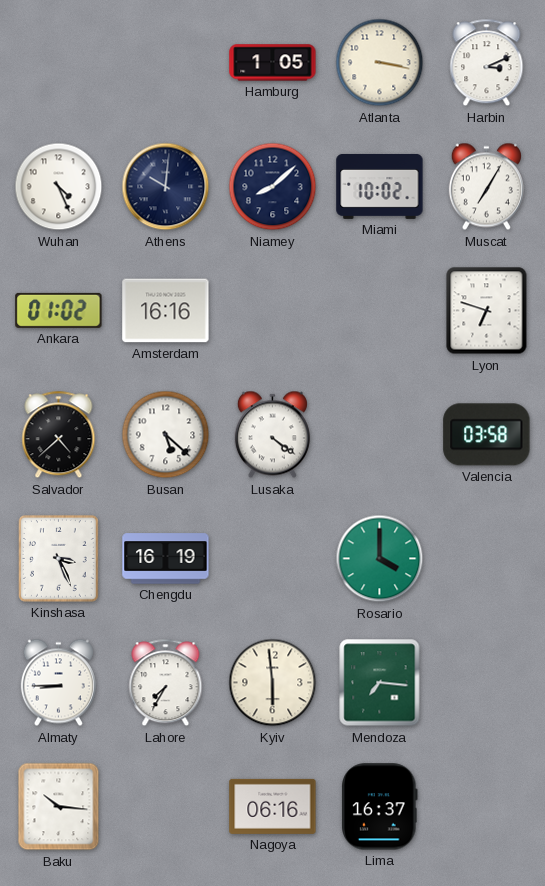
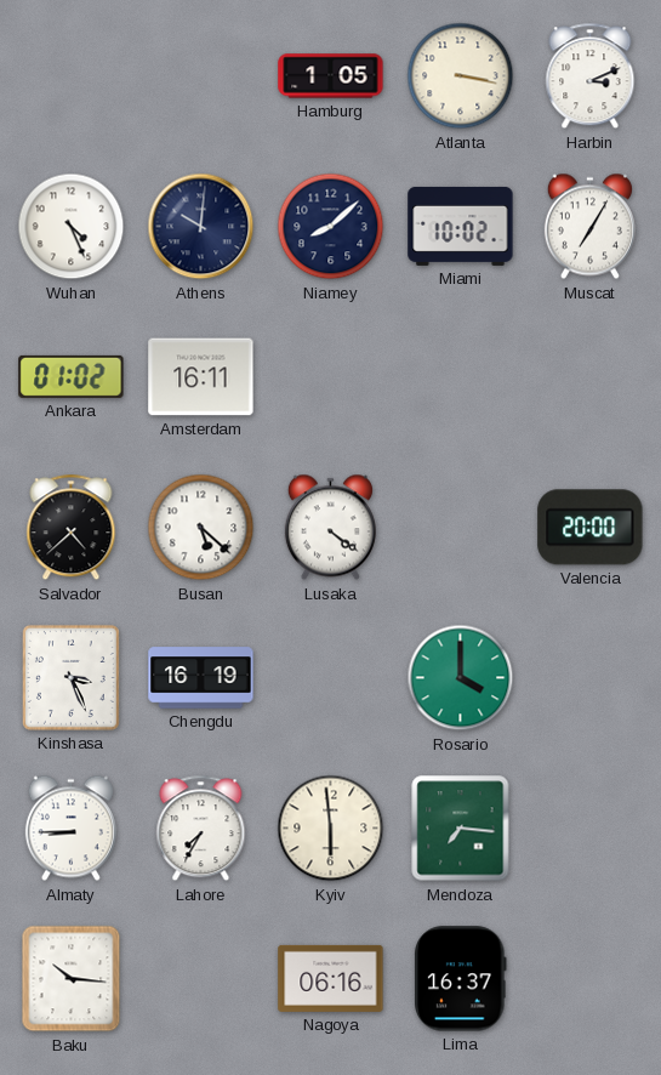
Amsterdam: 16:16 -> 16:11
Lyon: 6:48 -> none
Valencia: 03:58 -> 20:00
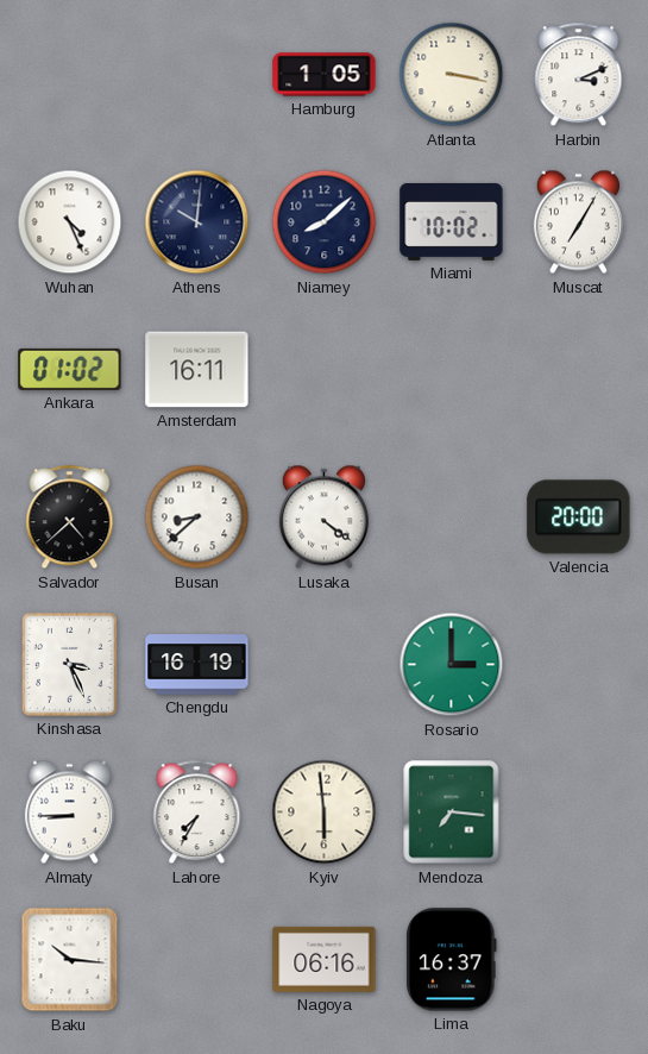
Busan: 5:22 -> 8:38
Rosario: 4:00 -> 3:00
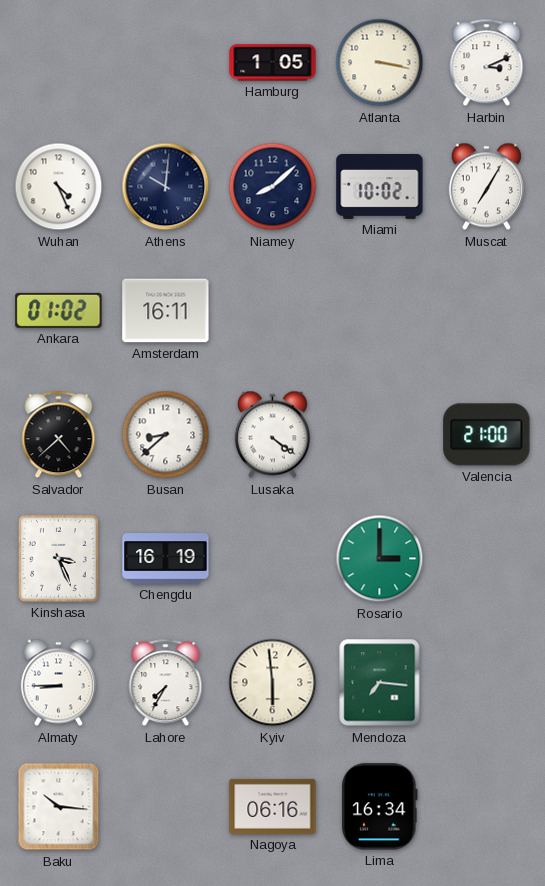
Valencia: 20:00 -> 21:00
Lima: 16:37 -> 16:34
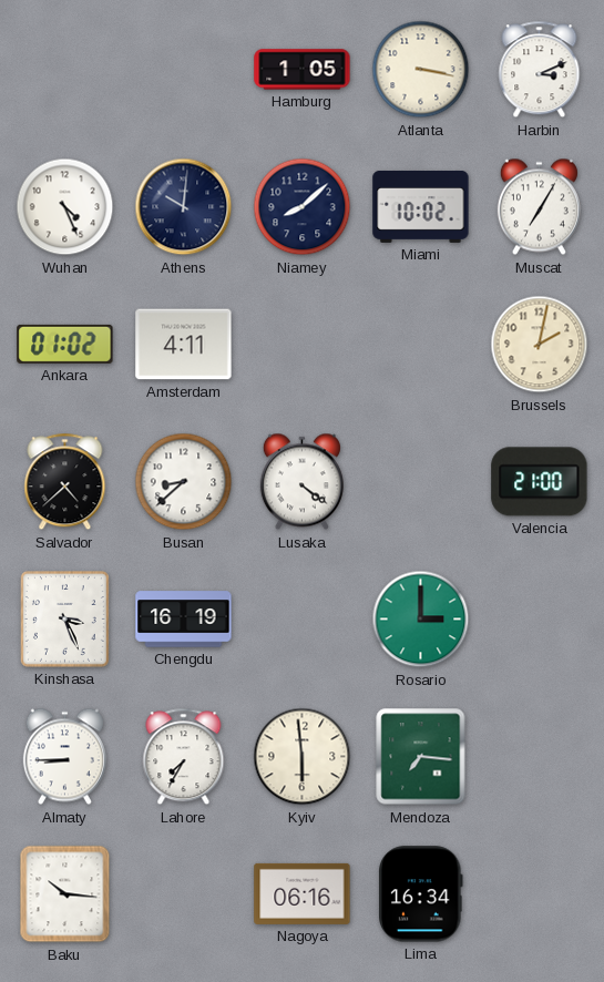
Amsterdam: 16:11 -> 4:11
Brussels: none -> 2:02
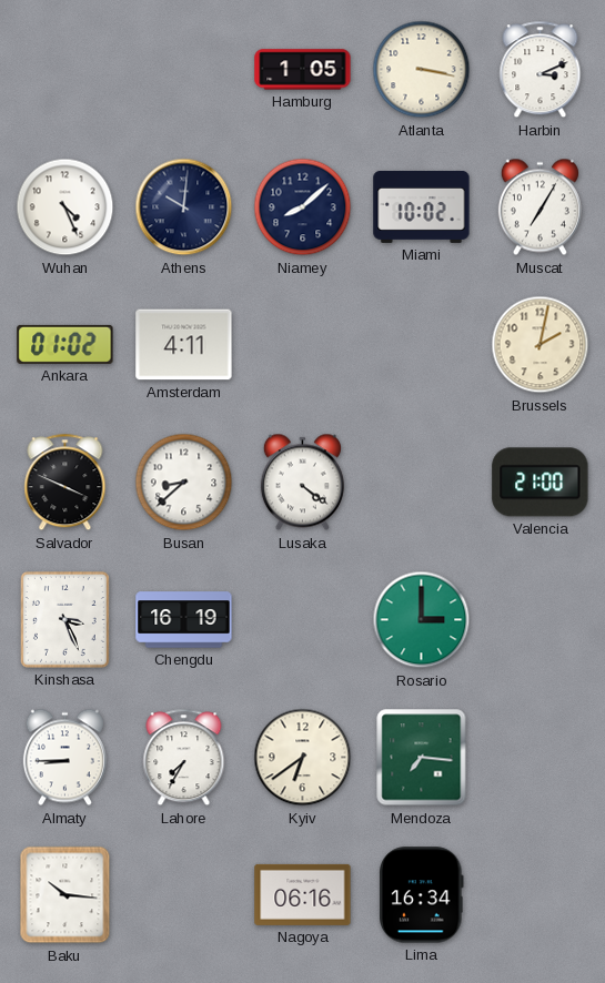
Salvador: 4:38 -> 3:49
Kyiv: 5:59 -> 6:39
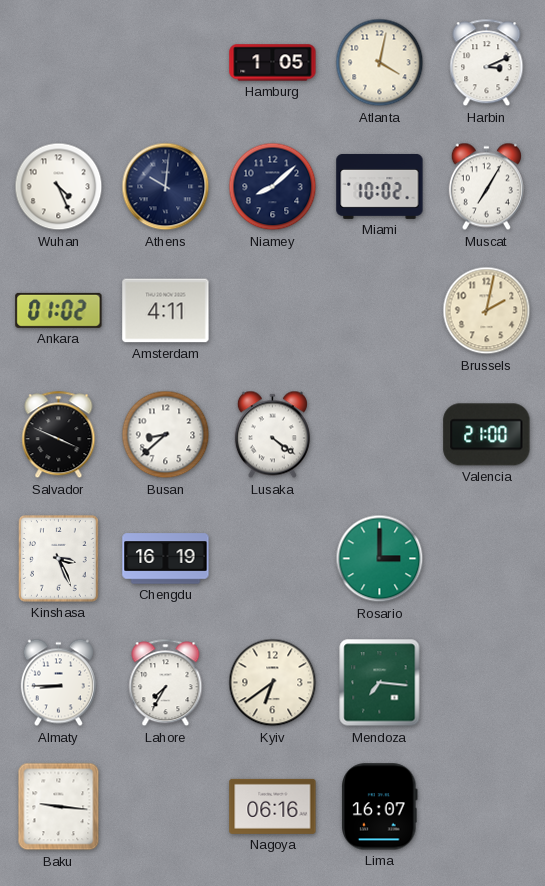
Atlanta: 3:17 -> 4:02
Baku: 10:16 -> 9:16
Lima: 16:34 -> 16:07
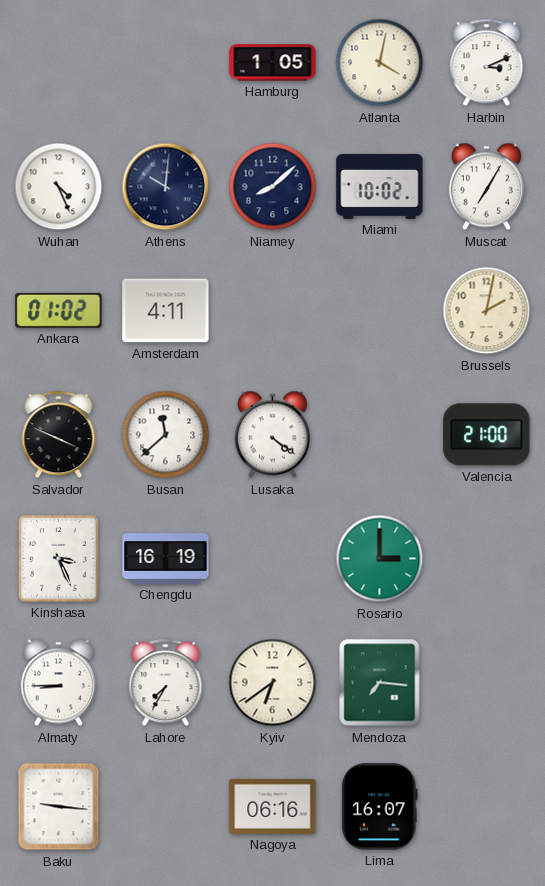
Busan: 8:38 -> 11:38
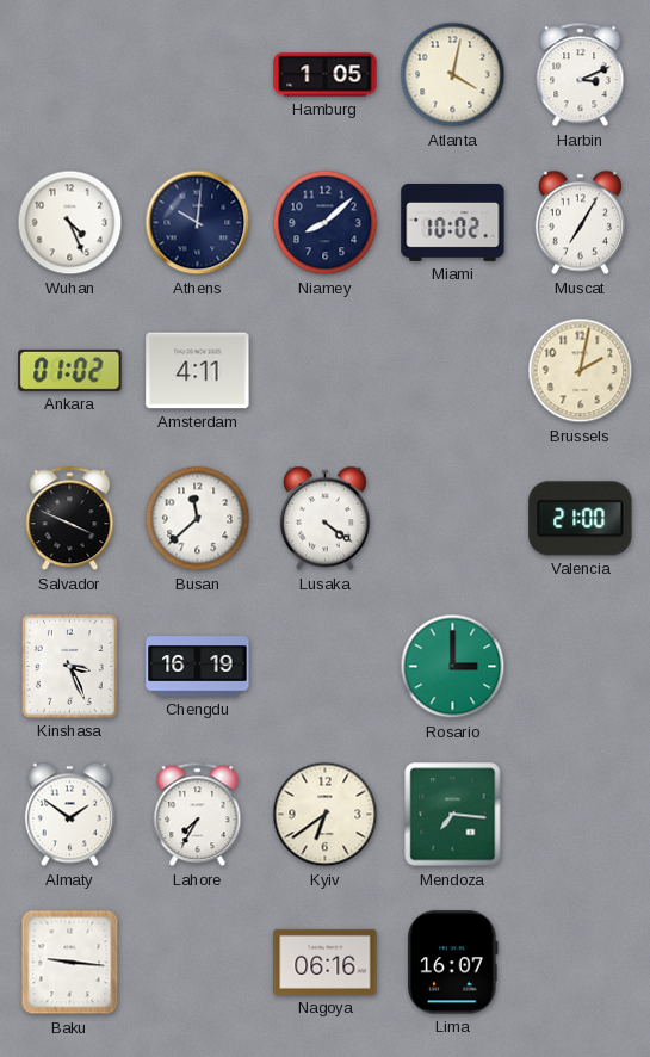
Almaty: 8:45 -> 1:51
